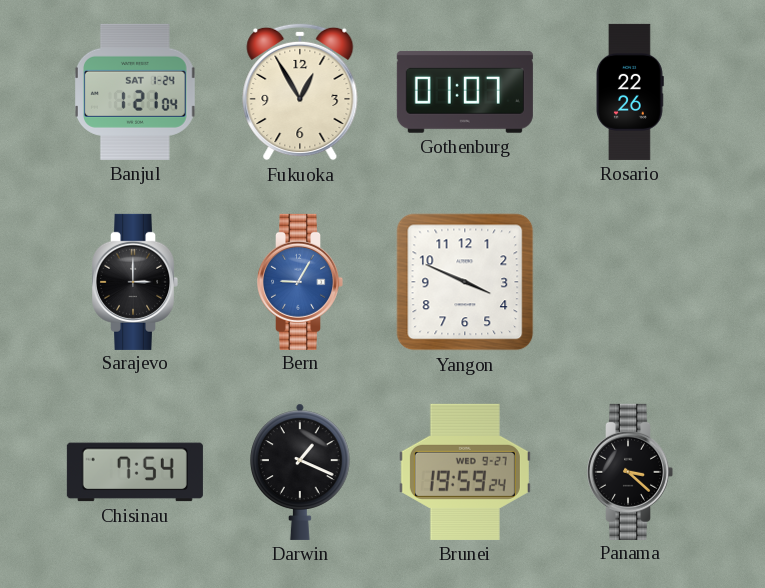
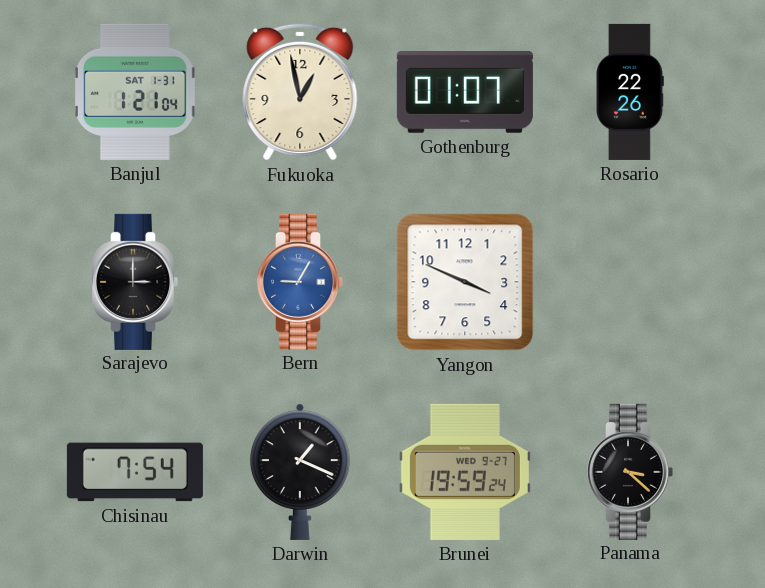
Banjul date: SAT 1-24 -> SAT 1-31
Fukuoka: 12:55 -> 12:58
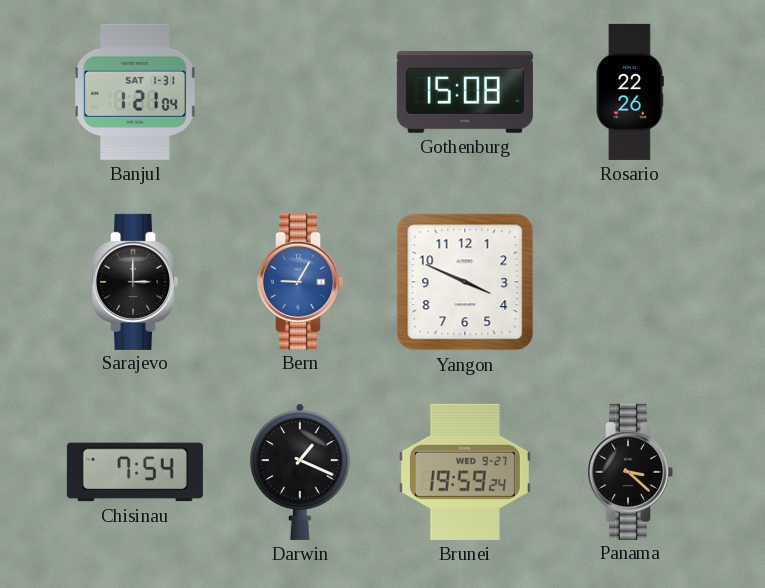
Fukuoka: 12:58 -> none
Gothenburg: 01:07 -> 15:08
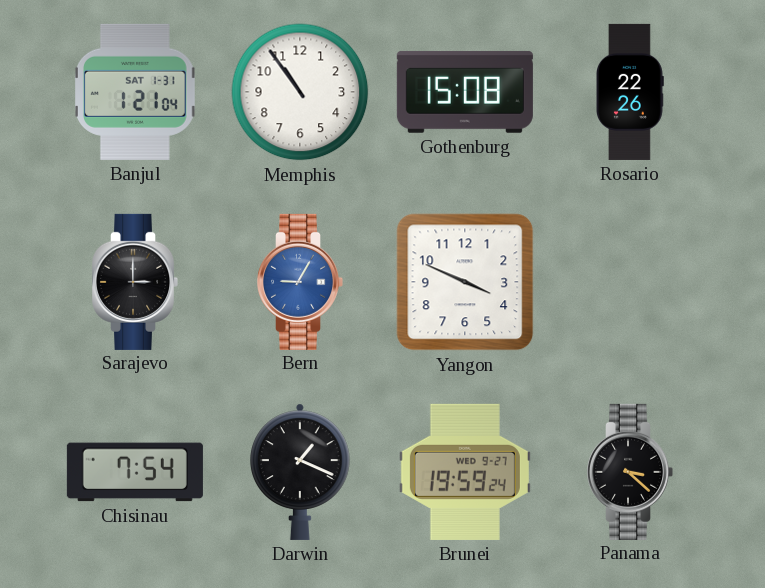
Memphis: none -> 10:54
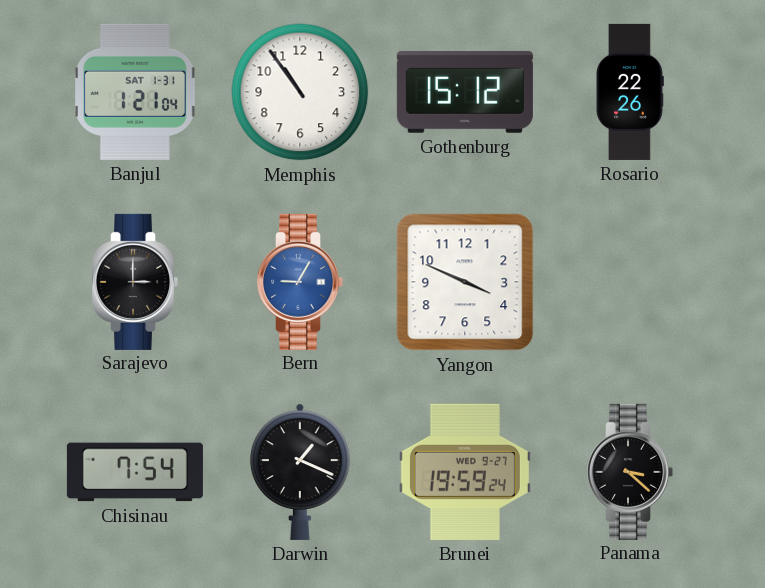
Gothenburg: 15:08 -> 15:12
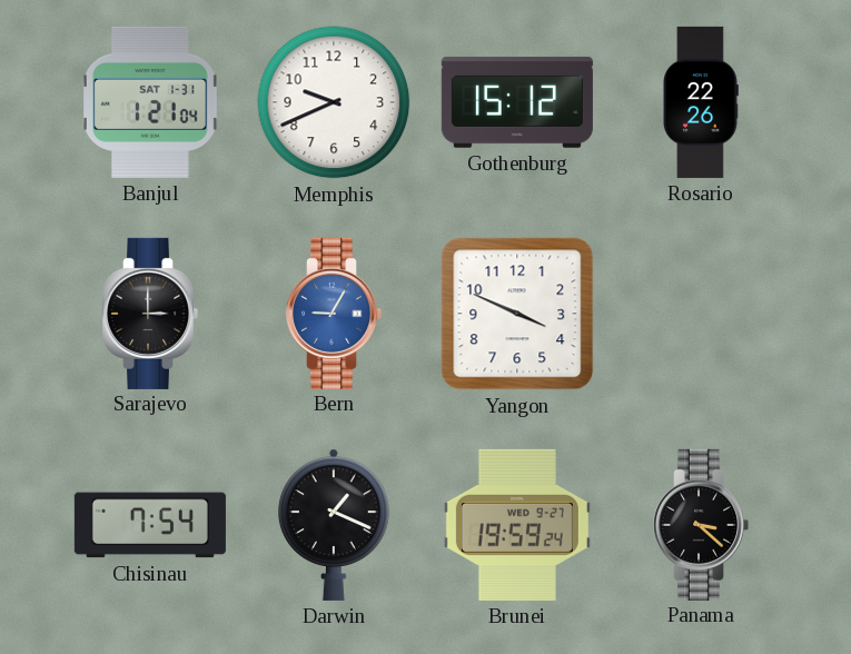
Memphis: 10:54 -> 9:41
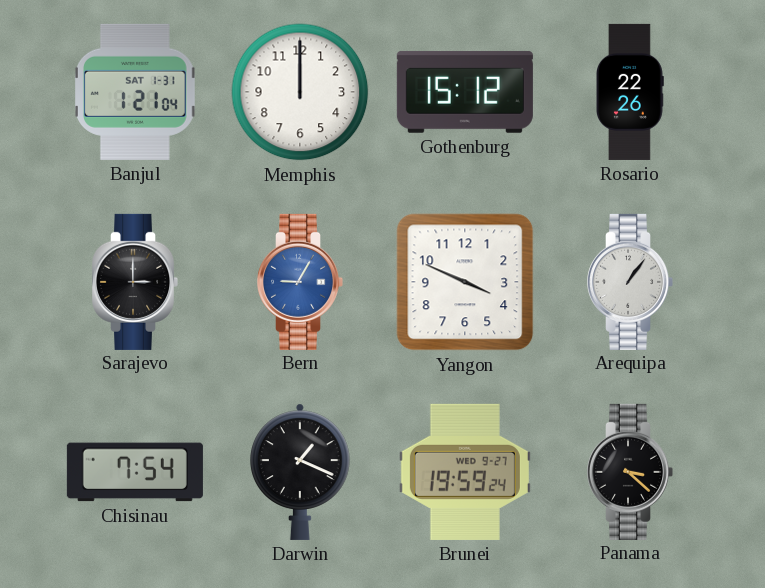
Memphis: 9:41 -> 12:00
Arequipa: none -> 1:06
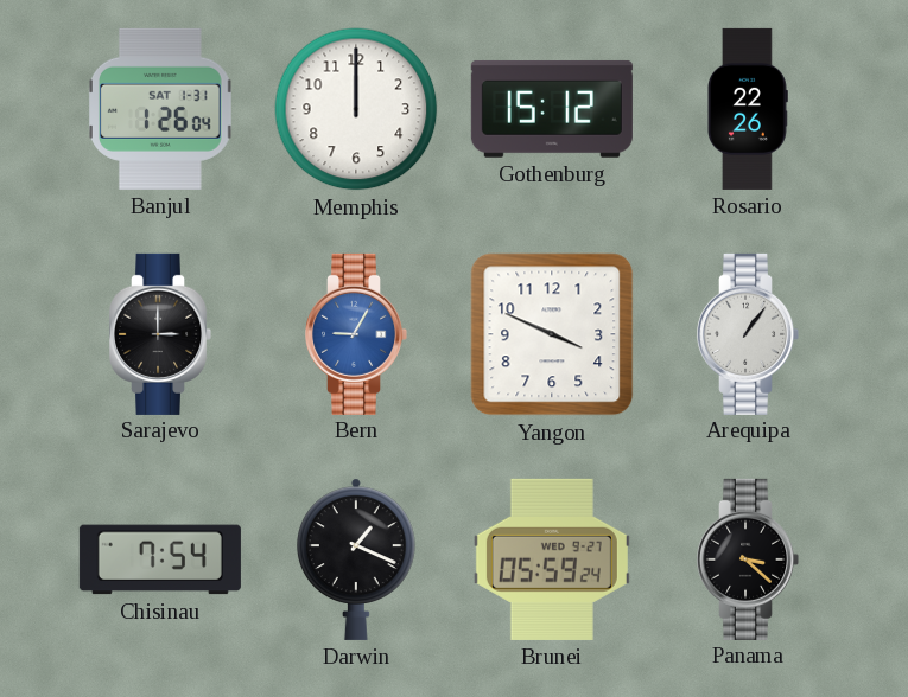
Banjul: 1:21 -> 1:26
Brunei: 19:59 -> 05:59
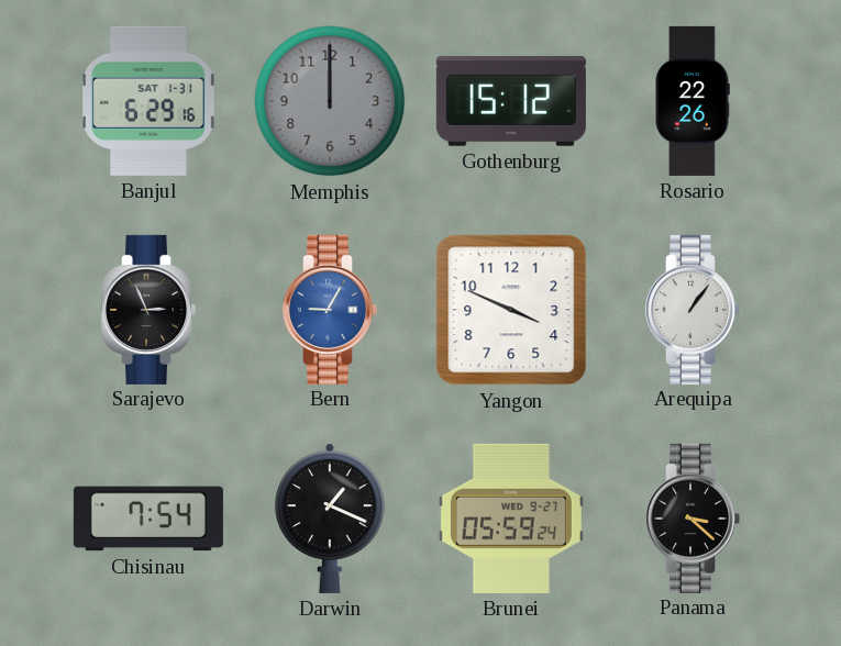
Banjul: 1:26 -> 6:29
Memphis dial: white -> grey
Sarajevo: 3:00 -> 2:56
